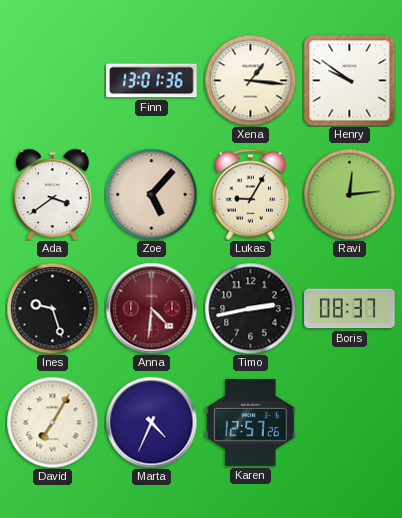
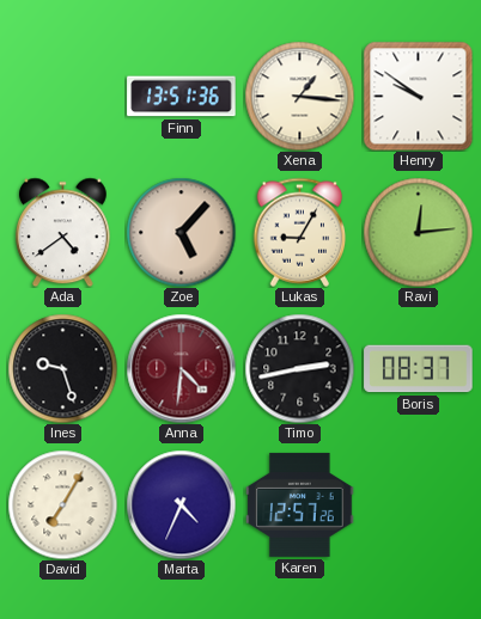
Finn: 13:01 -> 13:51
Ada: 3:39 -> 4:39
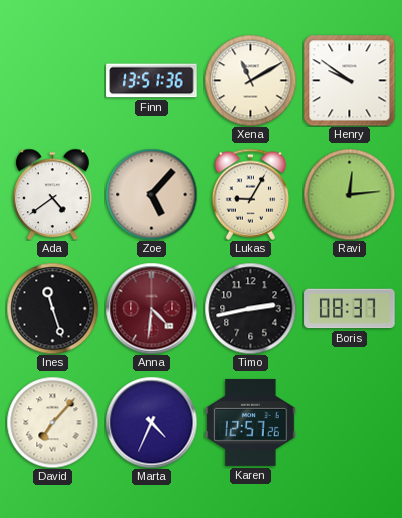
Xena: 1:16 -> 11:10
Ines: 9:27 -> 11:27
David: 7:05 -> 7:07
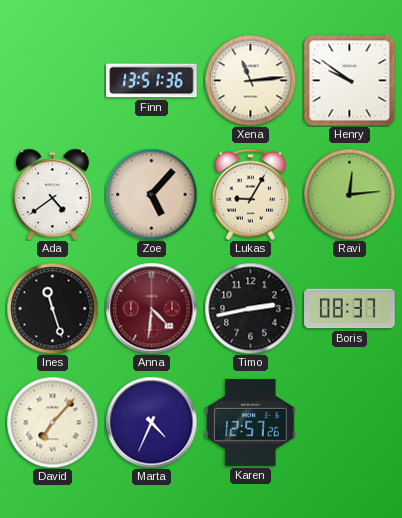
Xena: 11:10 -> 11:14
